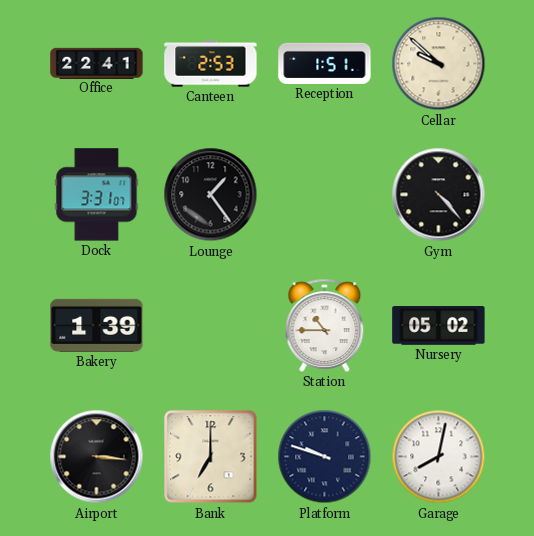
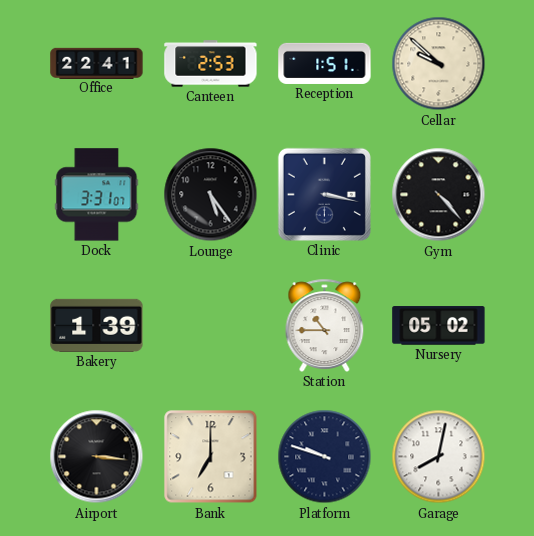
Lounge: 1:24 -> 5:24
Clinic: none -> 3:17
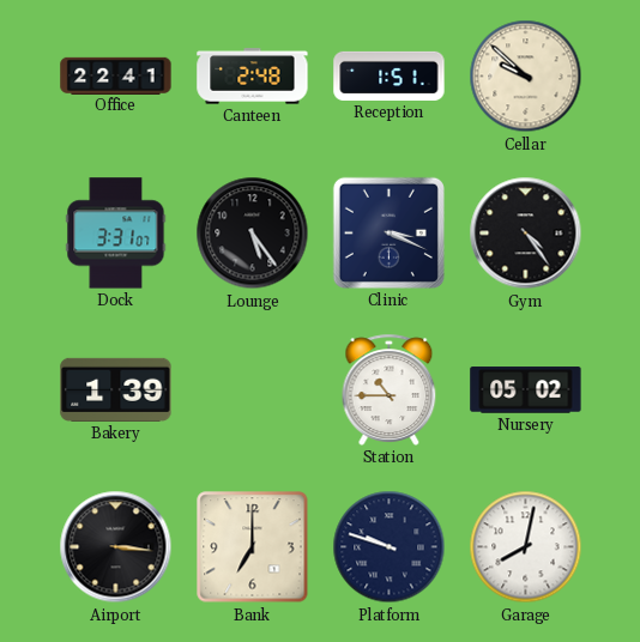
Canteen: 2:53 -> 2:48
Clinic: 3:17 -> 3:19
Gym: 4:23 -> 4:24
